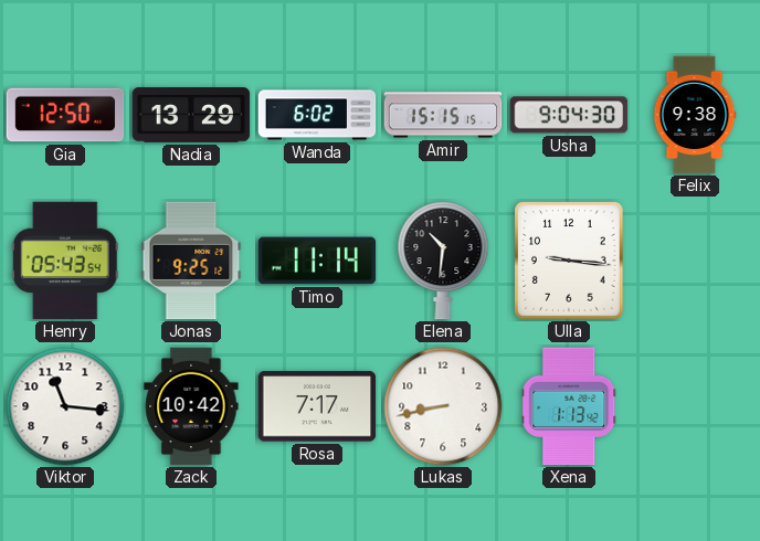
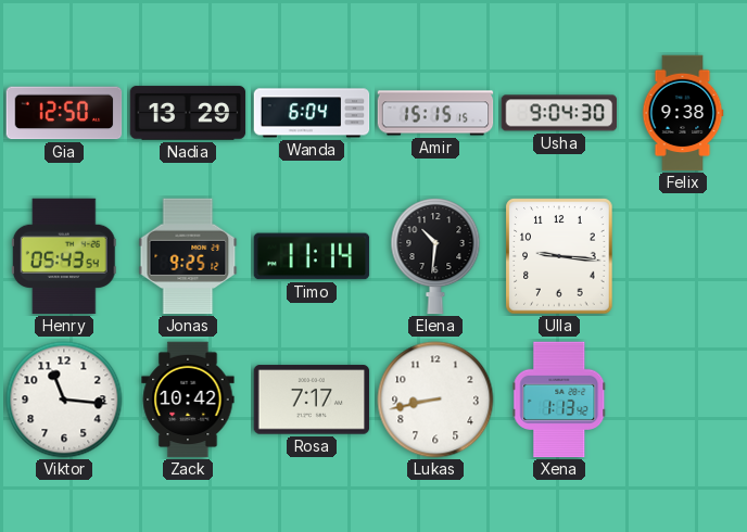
Wanda: 6:02 -> 6:04
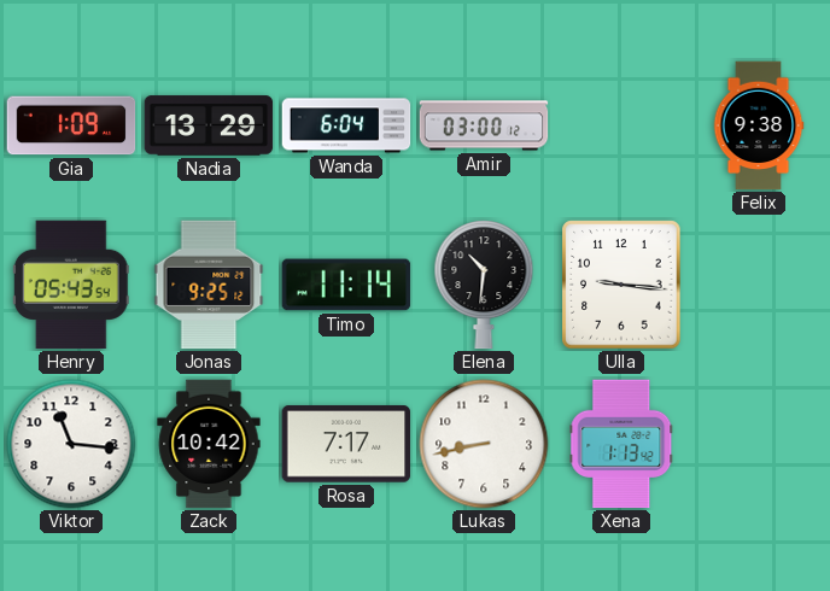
Gia: 12:50 -> 1:09
Amir: 15:15 -> 03:00
Usha: 9:04 -> none
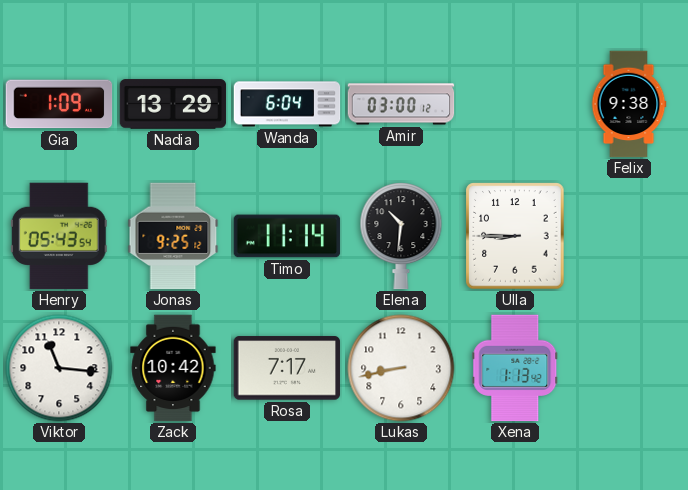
Ulla: 9:16 -> 8:45
